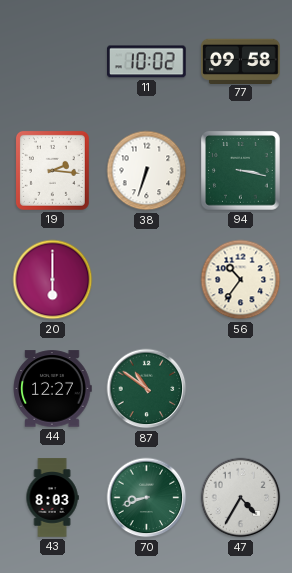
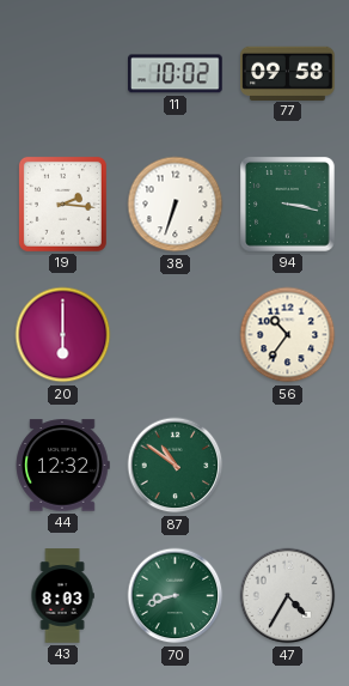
44: 12:27 -> 12:32
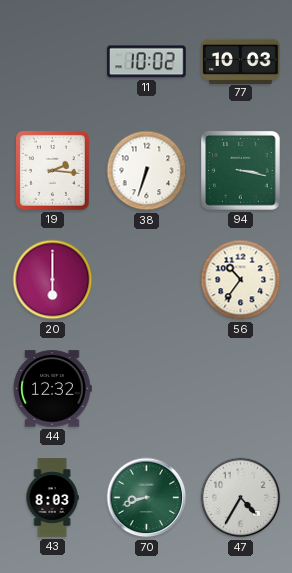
77: 09:58 -> 10:03
87: 10:51 -> none
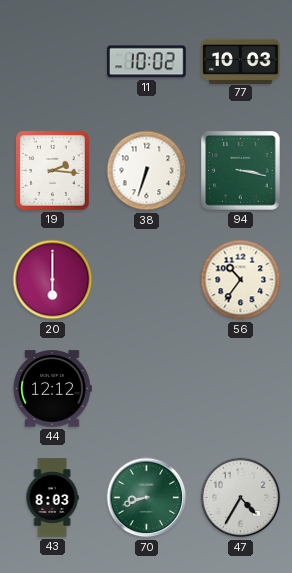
44: 12:32 -> 12:12
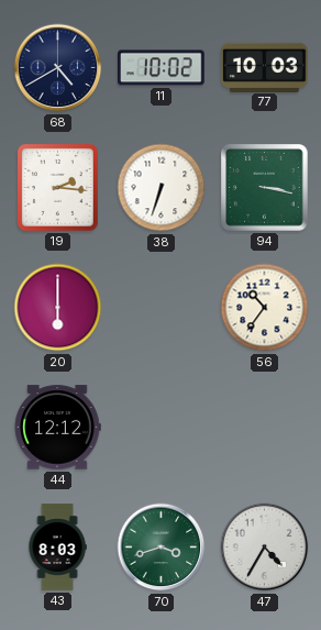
68: none -> 4:40
70: 8:42 -> 3:42
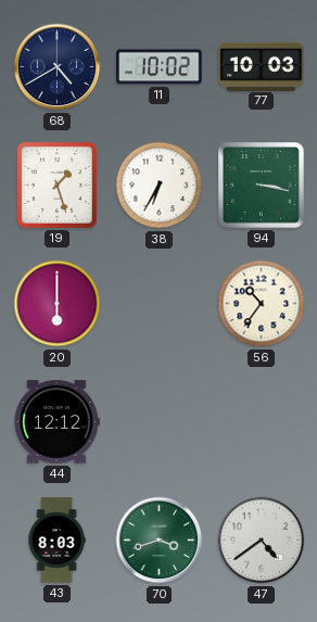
19: 2:16 -> 1:27
38: 6:33 -> 6:35
47: 4:35 -> 4:39
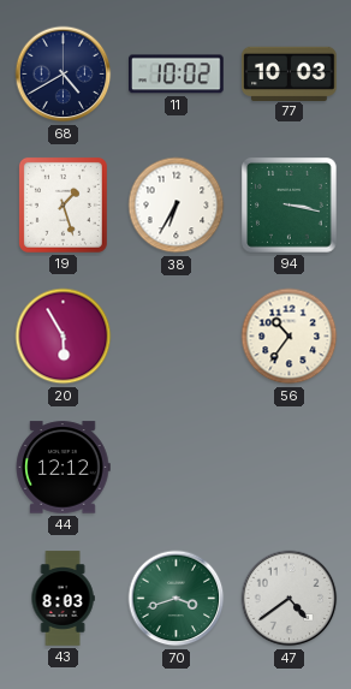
20: 6:00 -> 5:55
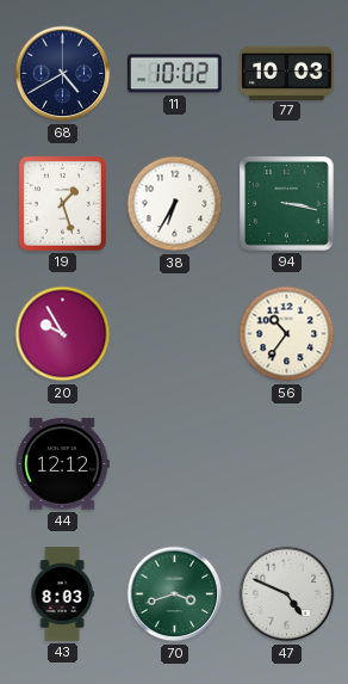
20: 5:55 -> 9:55
47: 4:39 -> 4:49
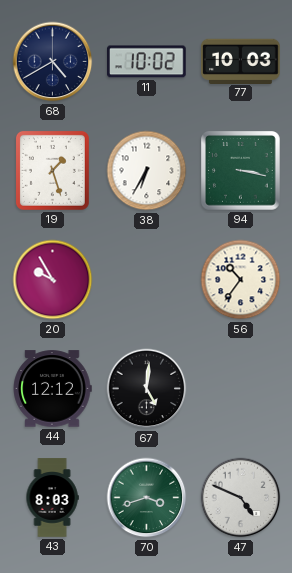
67: none -> 5:01
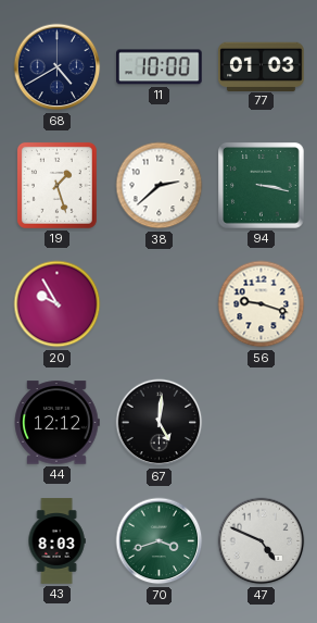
11: 10:02 -> 10:00
77: 10:03 -> 01:03
38: 6:35 -> 2:38
56: 10:36 -> 9:18
